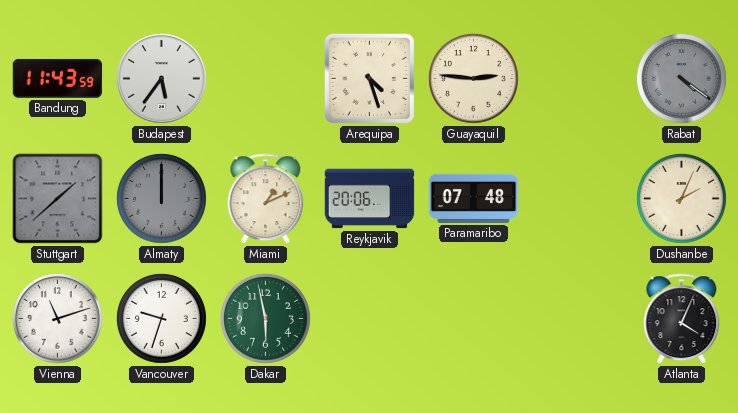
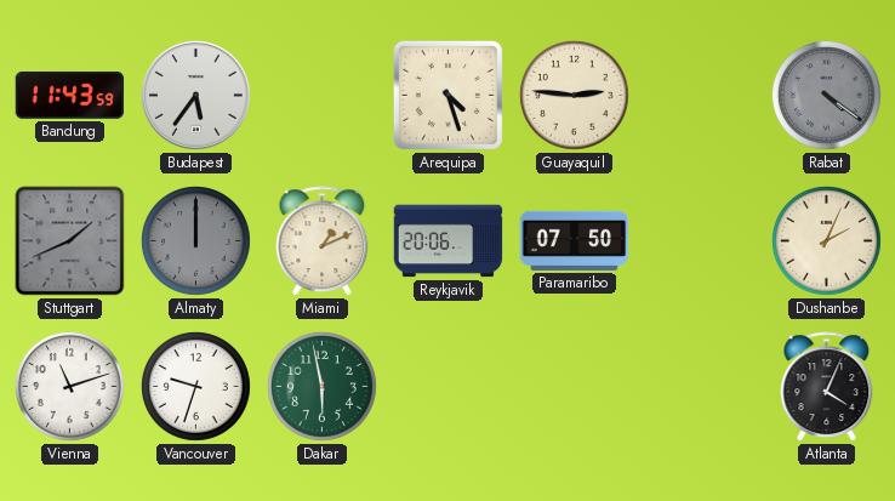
Stuttgart: 1:38 -> 1:41
Paramaribo: 07:48 -> 07:50
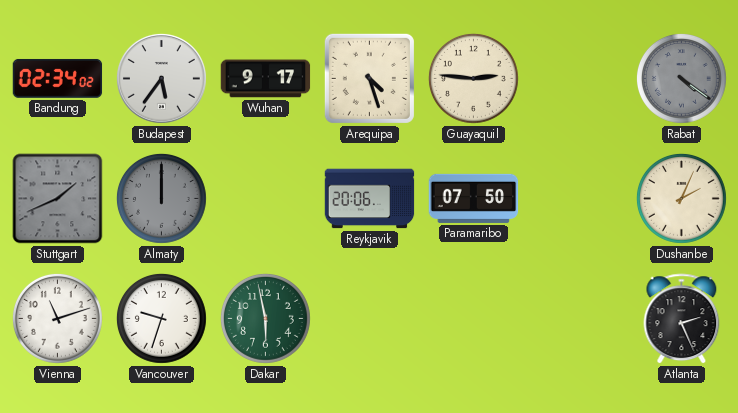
Bandung: 11:43 -> 02:34
Wuhan: none -> 9:17
Miami: 1:11 -> none
Atlanta: 4:04 -> 2:26
